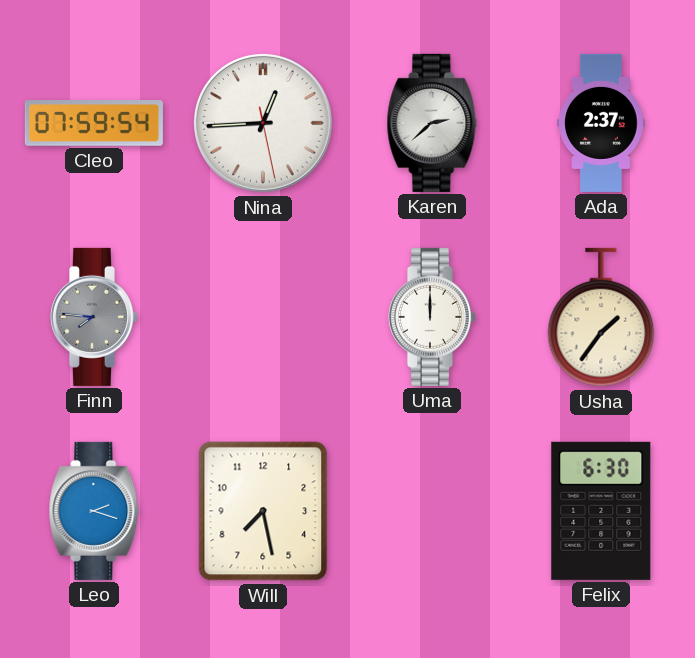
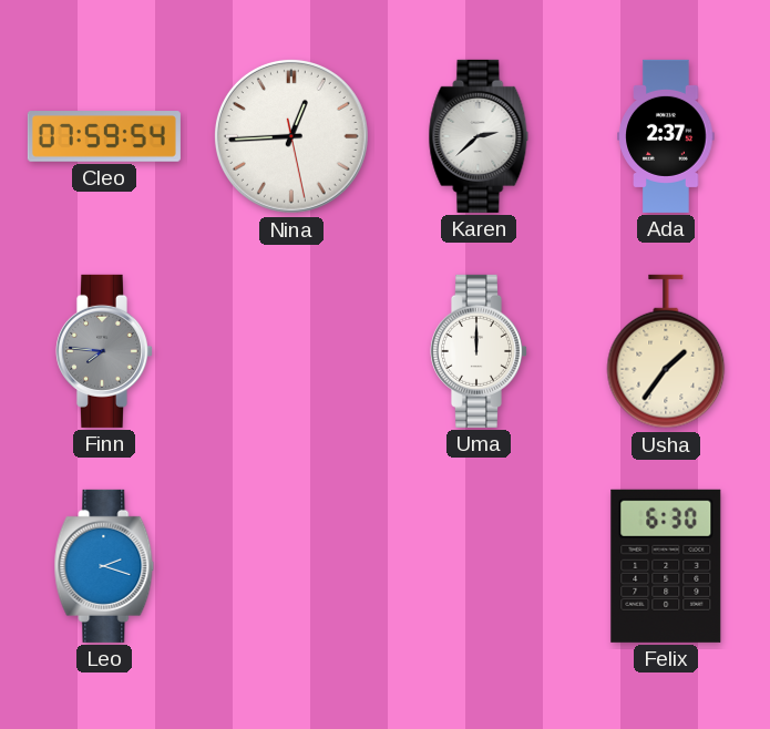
Will: 7:28 -> none
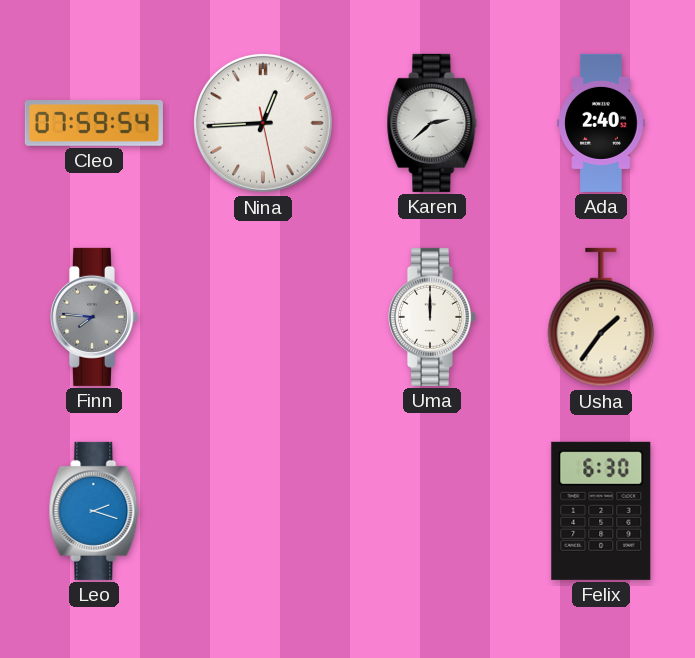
Ada: 2:37 -> 2:40
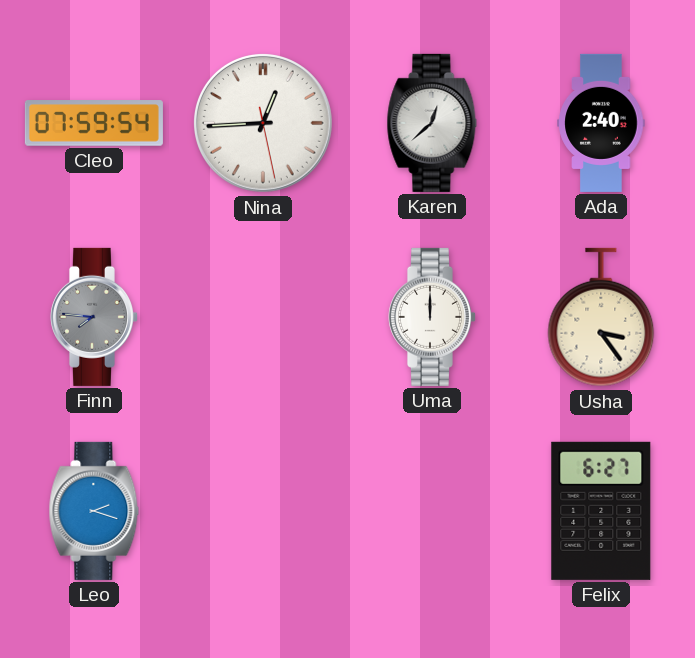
Karen: 2:38 -> 12:38
Usha: 1:36 -> 3:24
Felix: 6:30 -> 6:27
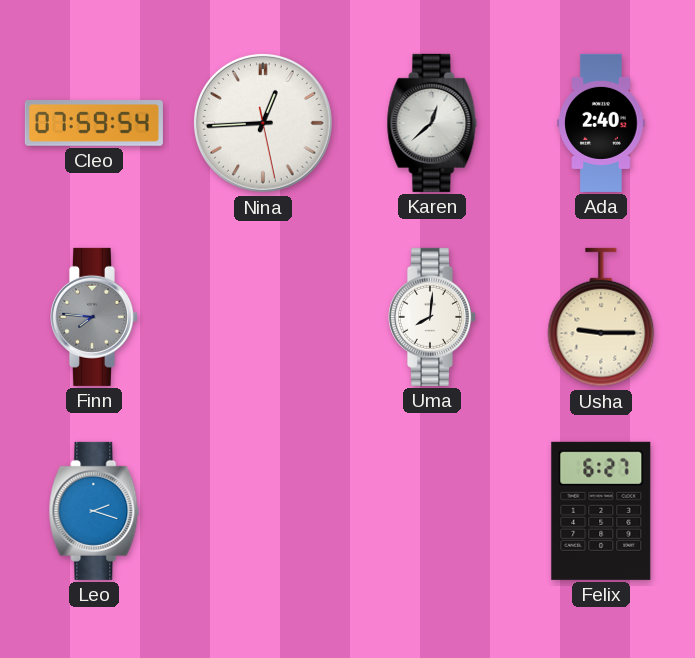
Uma: 12:00 -> 8:01
Usha: 3:24 -> 9:15
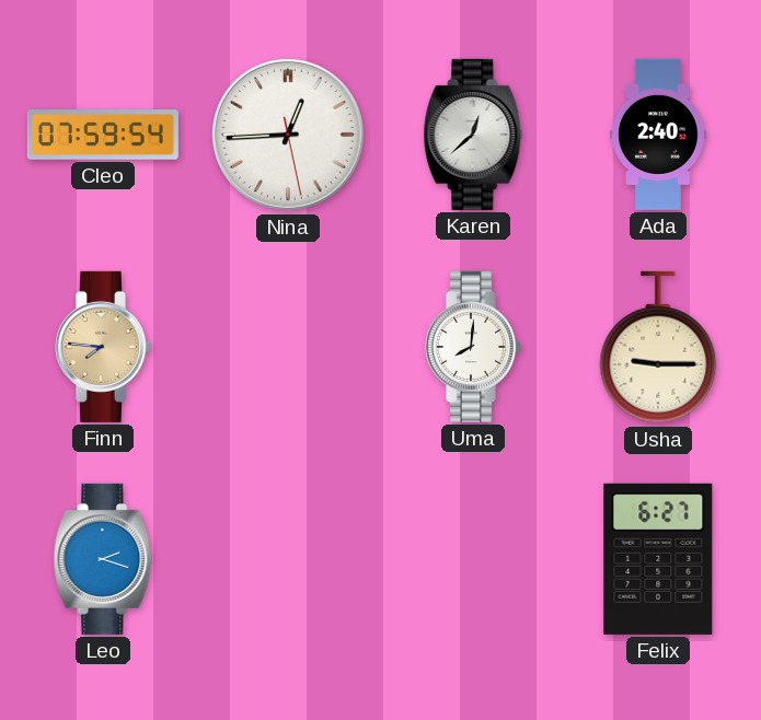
Finn dial: grey -> champagne
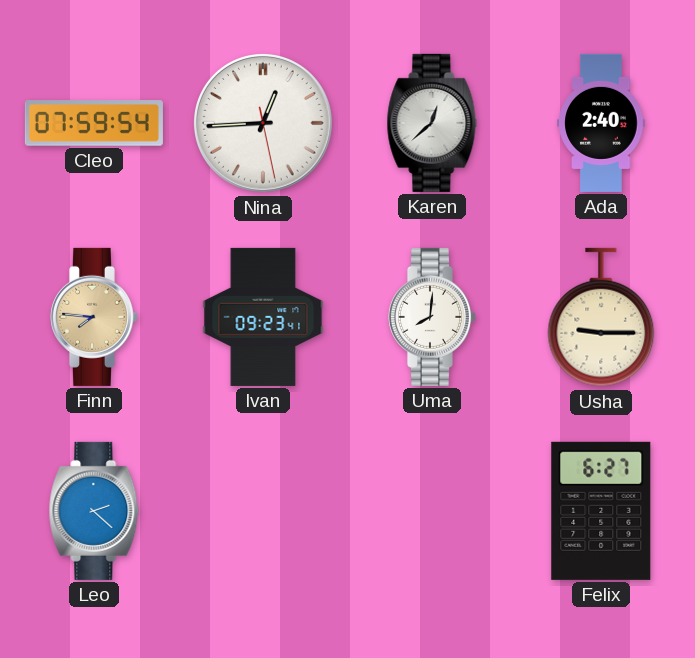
Ivan: none -> 09:23
Leo: 2:18 -> 2:22
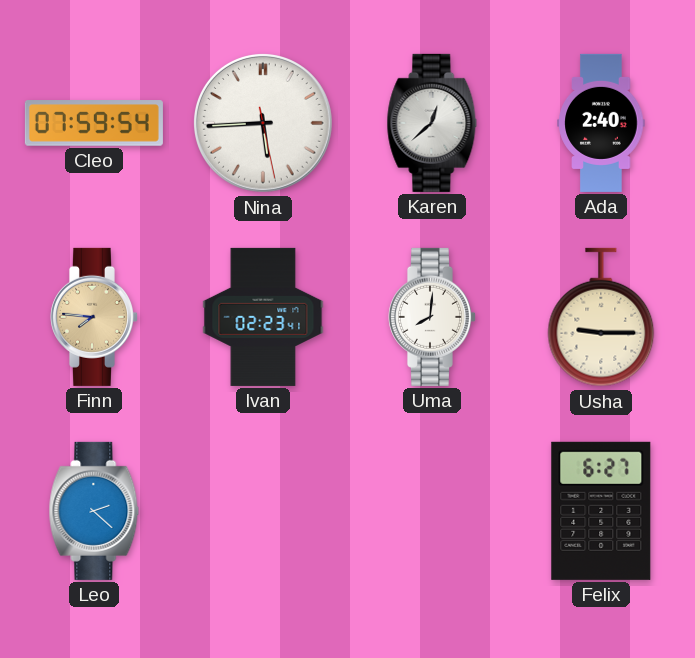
Nina: 12:44 -> 5:44
Ivan: 09:23 -> 02:23
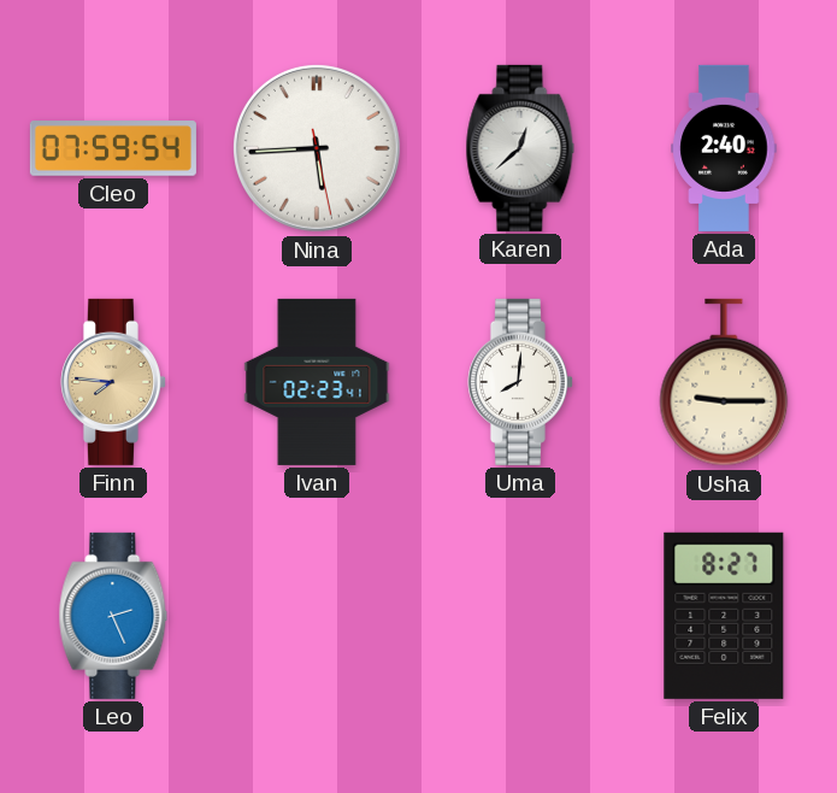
Leo: 2:22 -> 2:26
Felix: 6:27 -> 8:27
